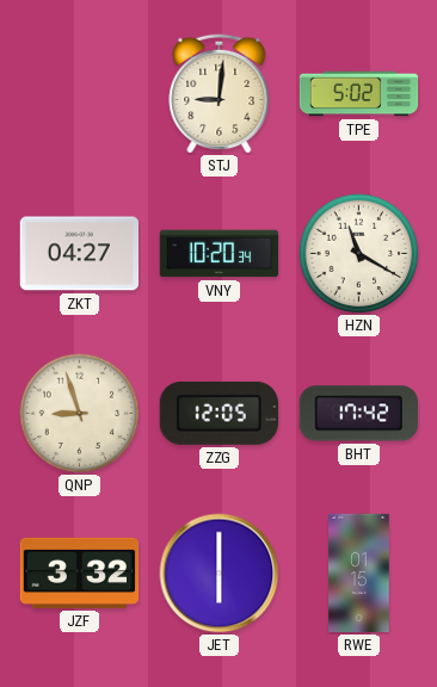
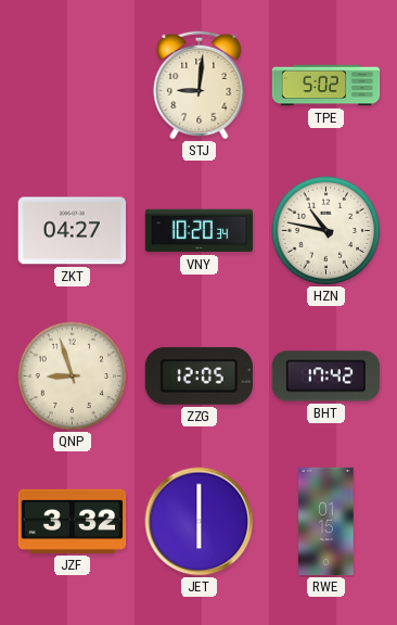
HZN: 11:20 -> 10:47
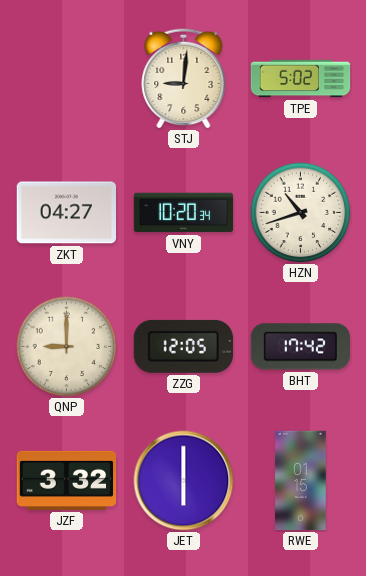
HZN: 10:47 -> 10:42
QNP: 8:57 -> 9:00
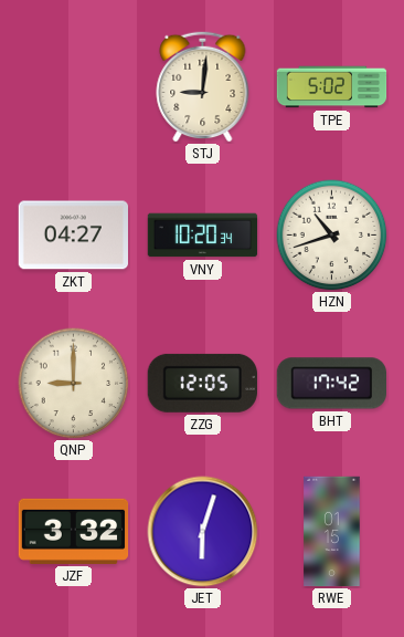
JET: 6:00 -> 6:03
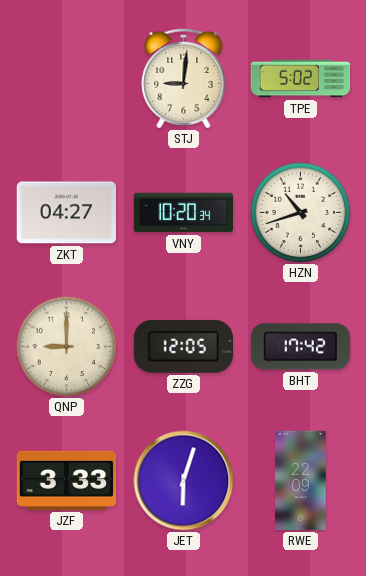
JZF: 3:32 -> 3:33
RWE: 01:15 -> 22:09
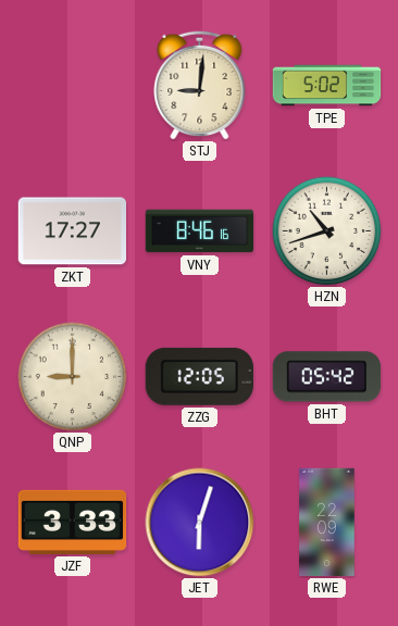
ZKT: 04:27 -> 17:27
VNY: 10:20 -> 8:46
BHT: 17:42 -> 05:42
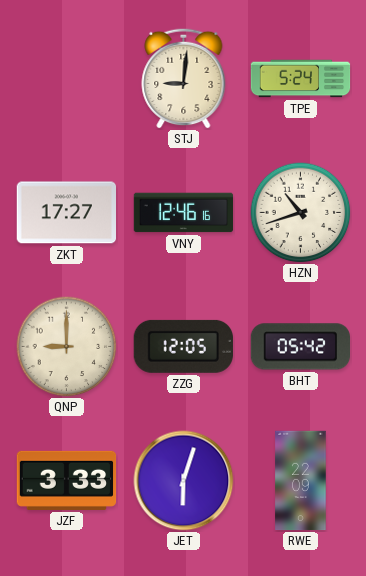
TPE: 5:02 -> 5:24
VNY: 8:46 -> 12:46
